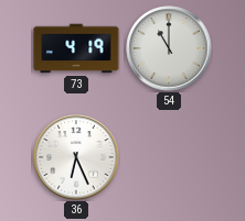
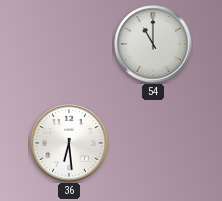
73: 4:19 -> none
36: 6:26 -> 6:29
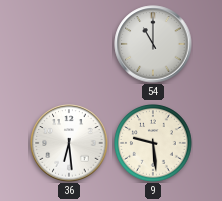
9: none -> 9:29
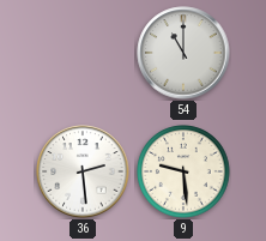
36: 6:29 -> 2:29
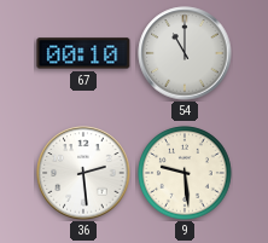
67: none -> 00:10
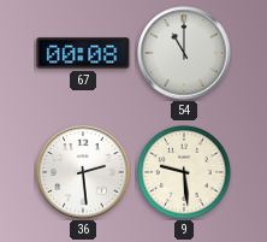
67: 00:10 -> 00:08
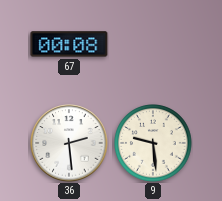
54: 11:00 -> none
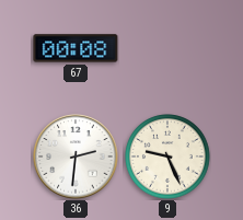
36: 2:29 -> 2:31
9: 9:29 -> 9:26
